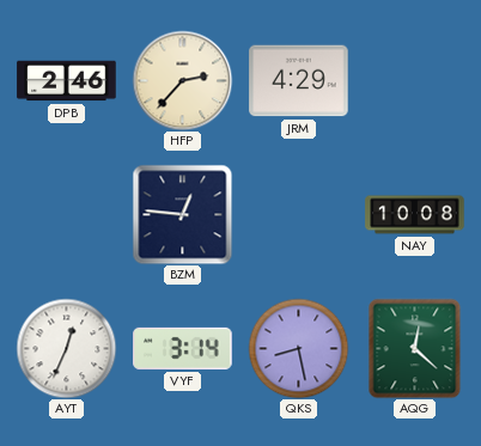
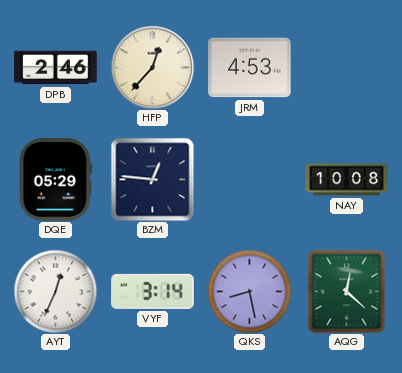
HFP: 2:37 -> 12:37
JRM: 4:29 -> 4:53
DQE: none -> 05:29
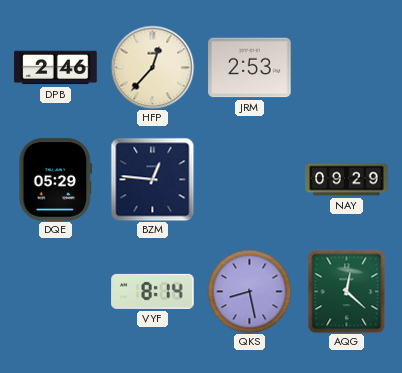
JRM: 4:53 -> 2:53
NAY: 10:08 -> 09:29
AYT: 12:34 -> none
VYF: 3:14 -> 8:14
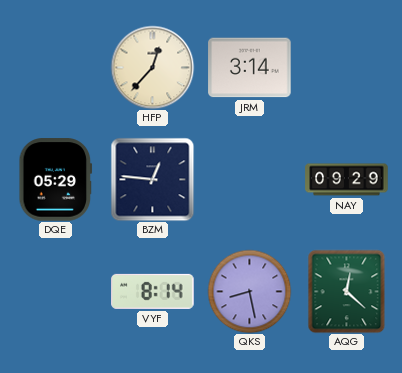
DPB: 2:46 -> none
JRM: 2:53 -> 3:14
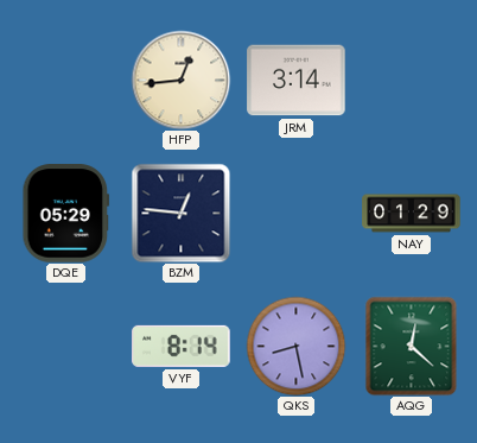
HFP: 12:37 -> 12:44
NAY: 09:29 -> 01:29
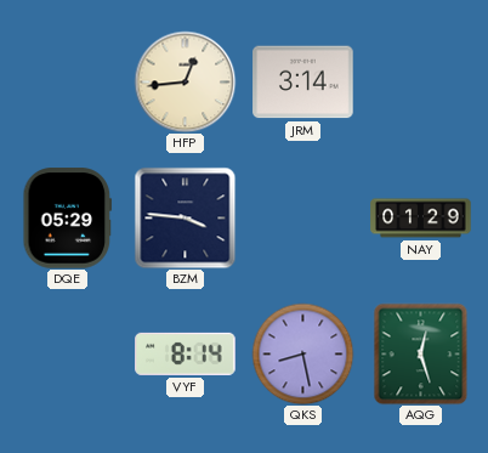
BZM: 12:46 -> 3:46
AQG: 12:22 -> 12:27
